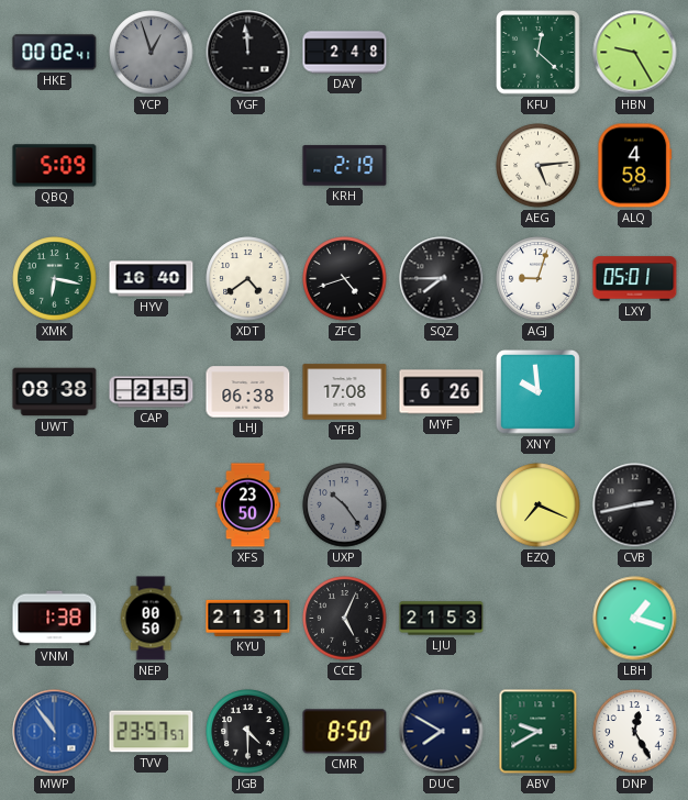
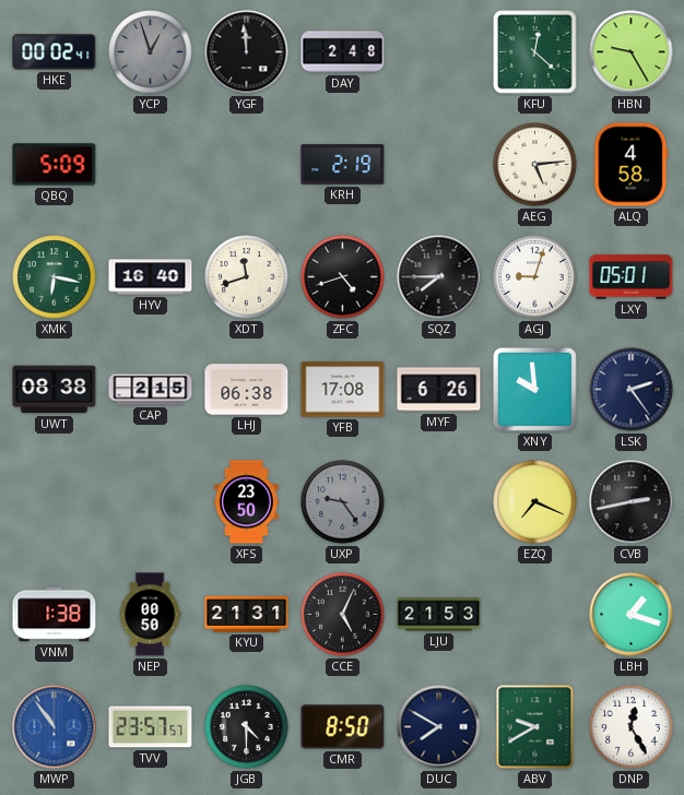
XDT: 4:39 -> 11:42
LSK: none -> 2:24
UXP: 10:24 -> 9:24
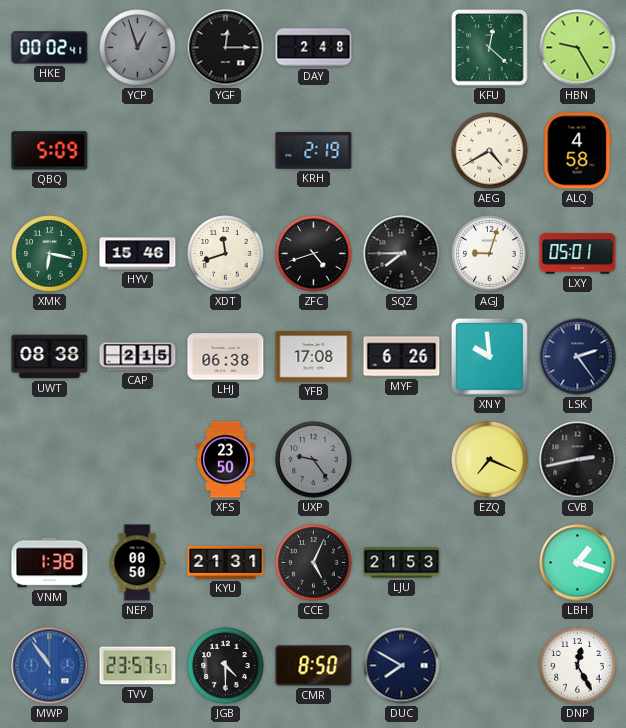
YGF: 11:59 -> 12:15
AEG: 5:14 -> 4:40
HYV: 16:40 -> 15:46
ABV: 9:40 -> none
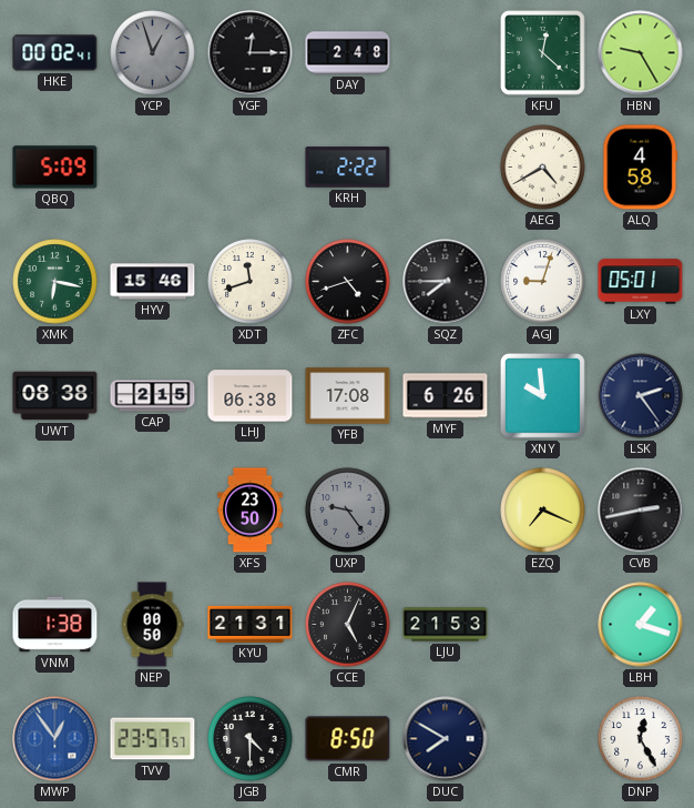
KRH: 2:19 -> 2:22
MWP: 10:54 -> 12:54
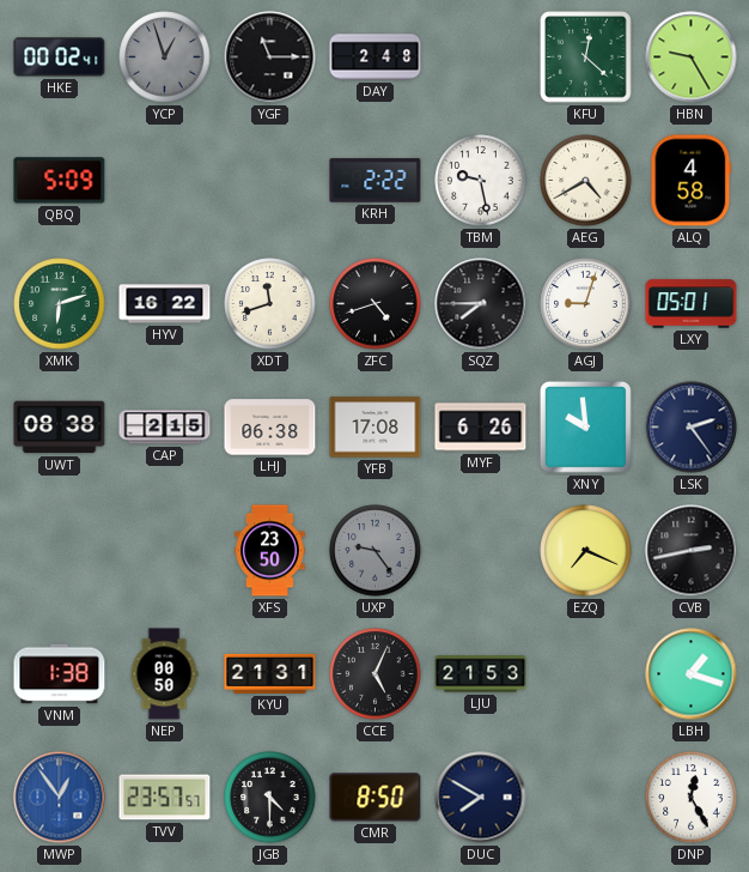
YGF: 12:15 -> 11:15
TBM: none -> 9:28
XMK: 6:17 -> 6:12
HYV: 15:46 -> 16:22
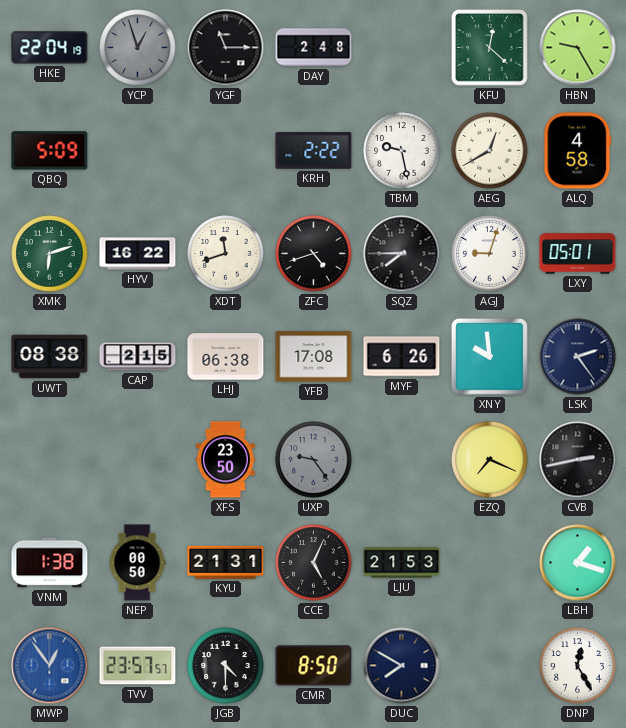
HKE: 00:02 -> 22:04
AEG: 4:40 -> 12:40
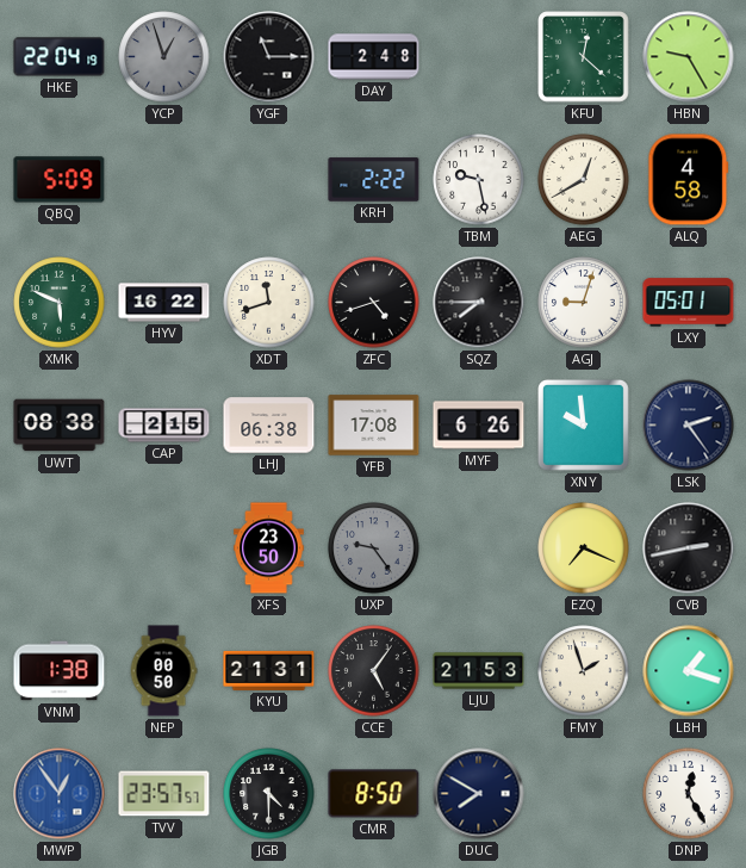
XMK: 6:12 -> 5:49
CCE: 5:04 -> 5:06
FMY: none -> 1:57
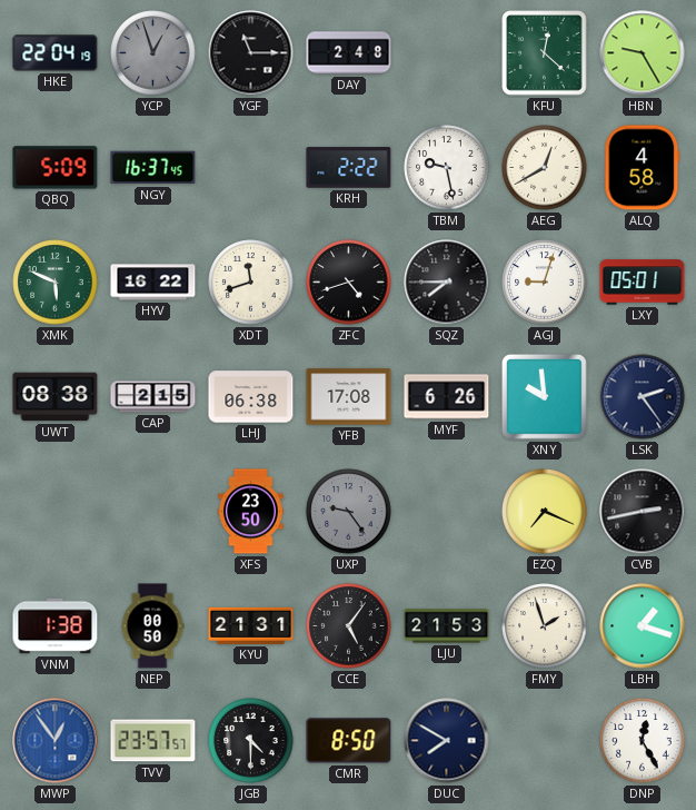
NGY: none -> 16:37
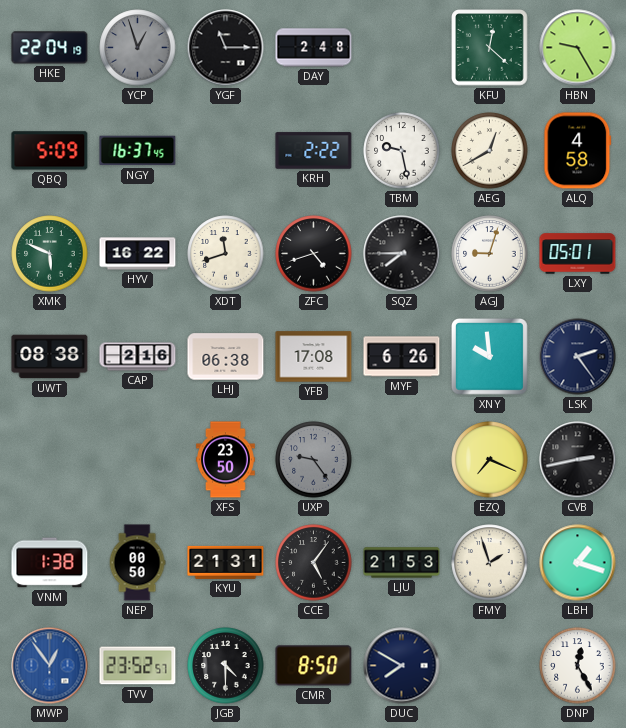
CAP: 2:15 -> 2:16
TVV: 23:57 -> 23:52
